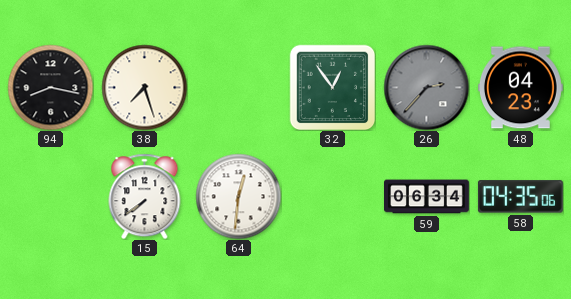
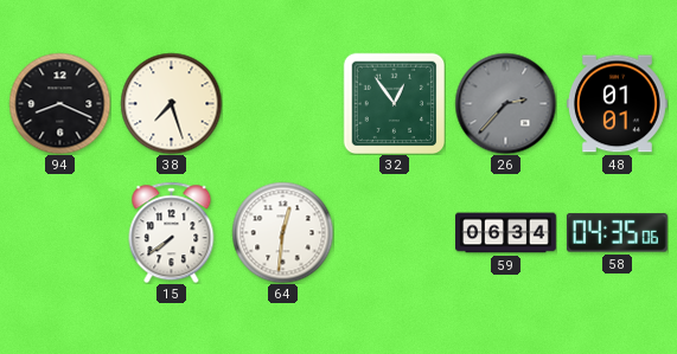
94: 8:17 -> 8:19
48: 04:23 -> 01:01
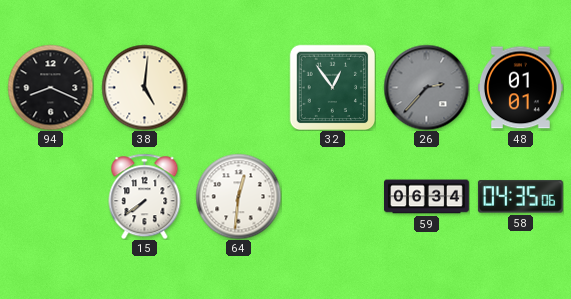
38: 7:27 -> 5:01
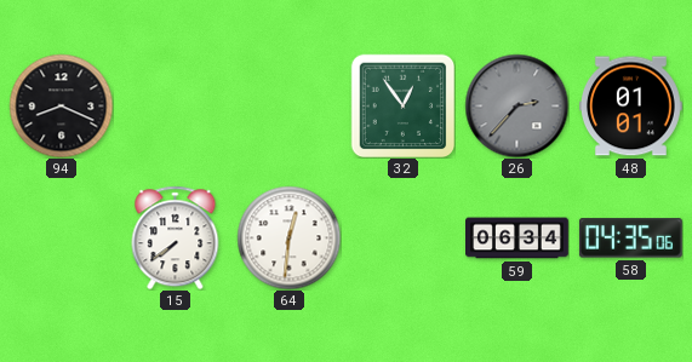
38: 5:01 -> none
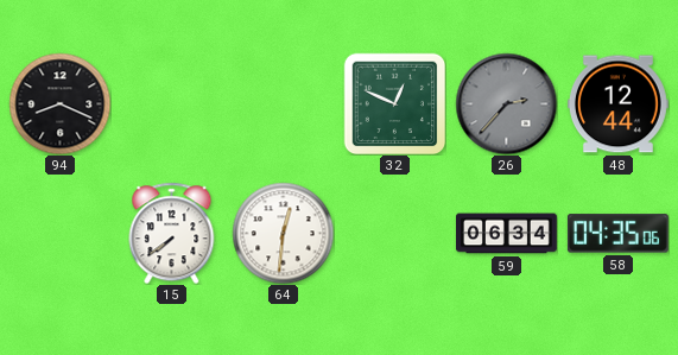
32: 12:54 -> 12:49
48: 01:01 -> 12:44
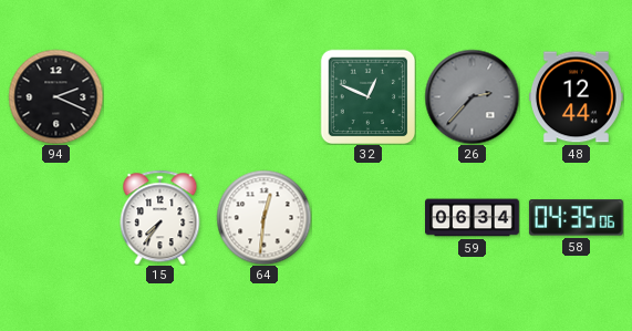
94: 8:19 -> 2:19
15: 7:39 -> 7:36
